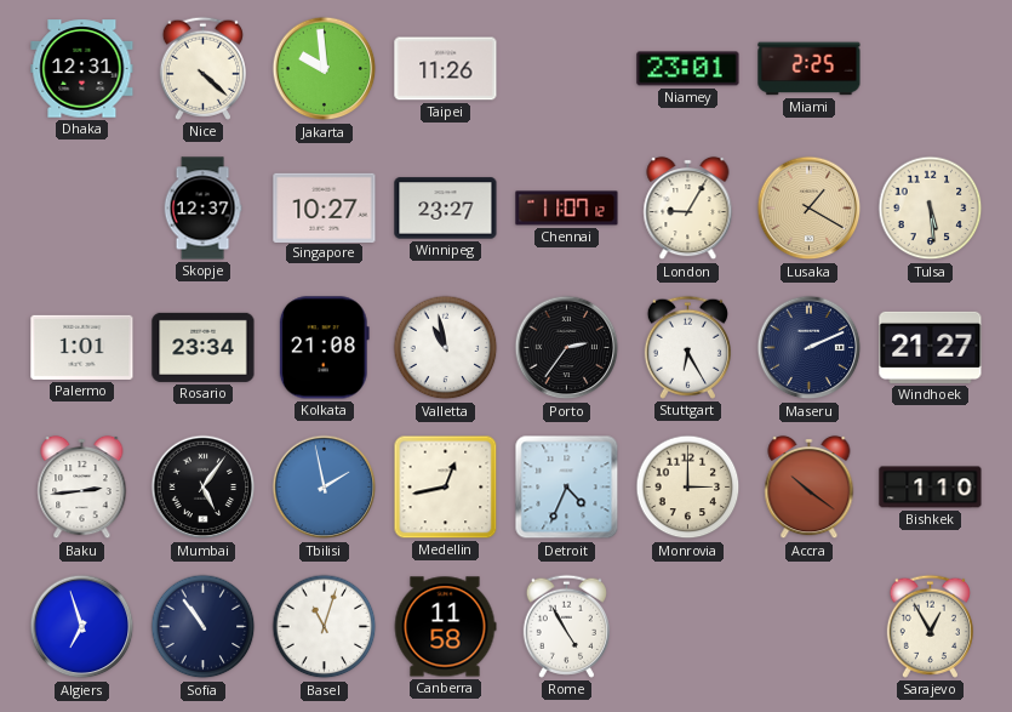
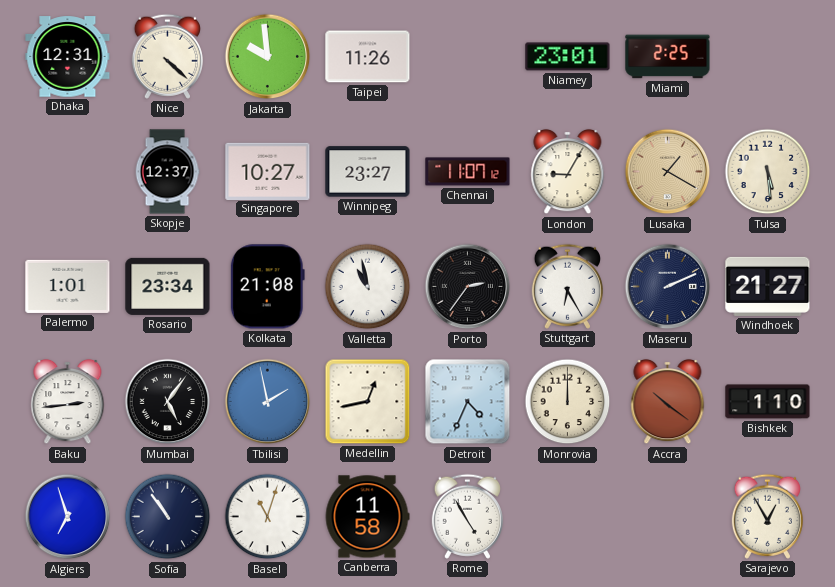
Monrovia: 3:00 -> 12:00
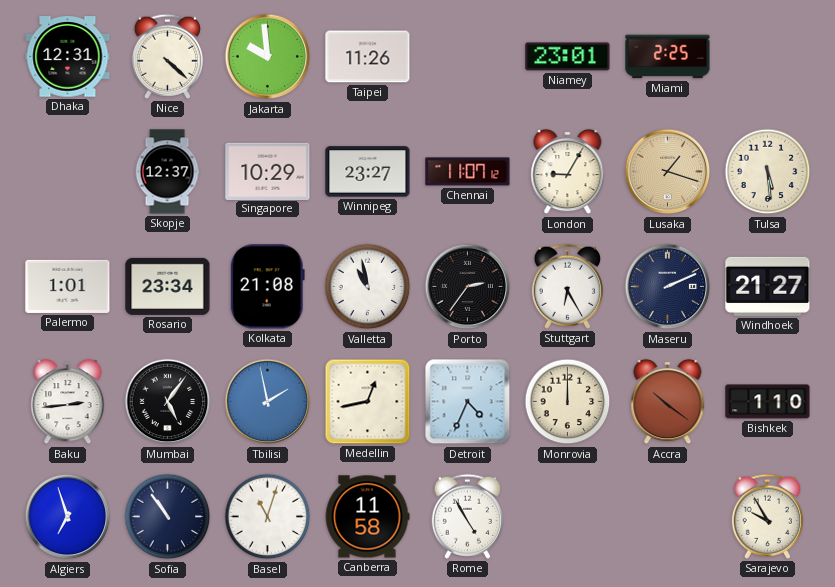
Singapore: 10:27 -> 10:29
Lusaka: 1:20 -> 1:18
Sarajevo: 12:55 -> 9:55
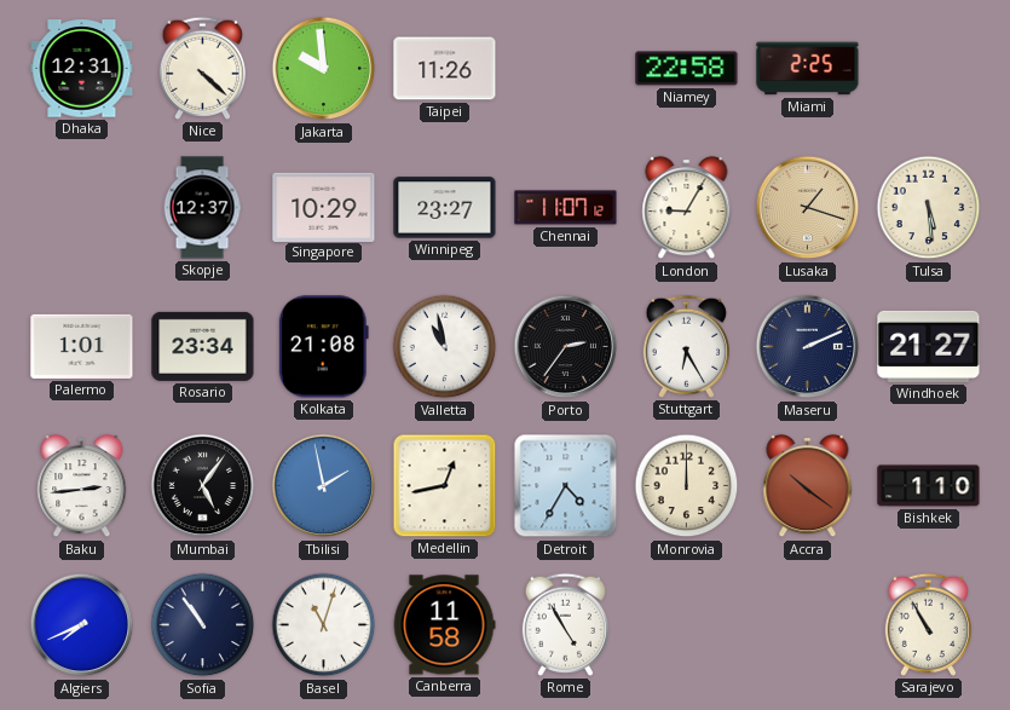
Niamey: 23:01 -> 22:58
Detroit: 4:34 -> 4:35
Algiers: 6:57 -> 7:41
Sarajevo: 9:55 -> 10:55
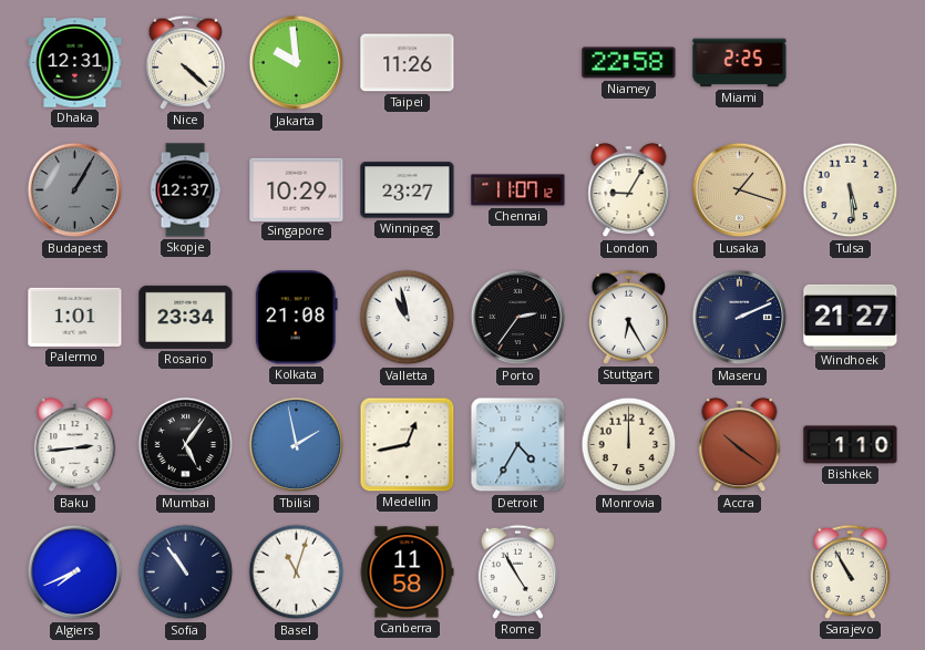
Budapest: none -> 1:05
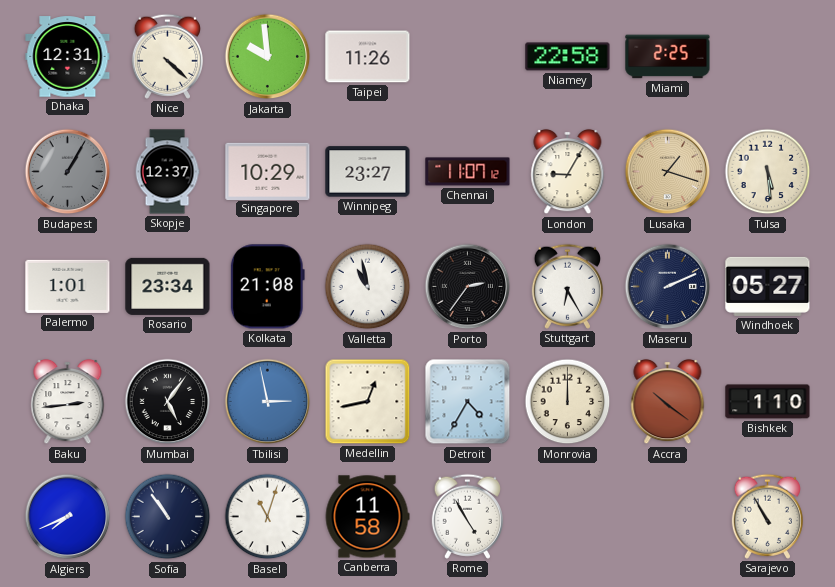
Windhoek: 21:27 -> 05:27
Tbilisi: 1:58 -> 2:58
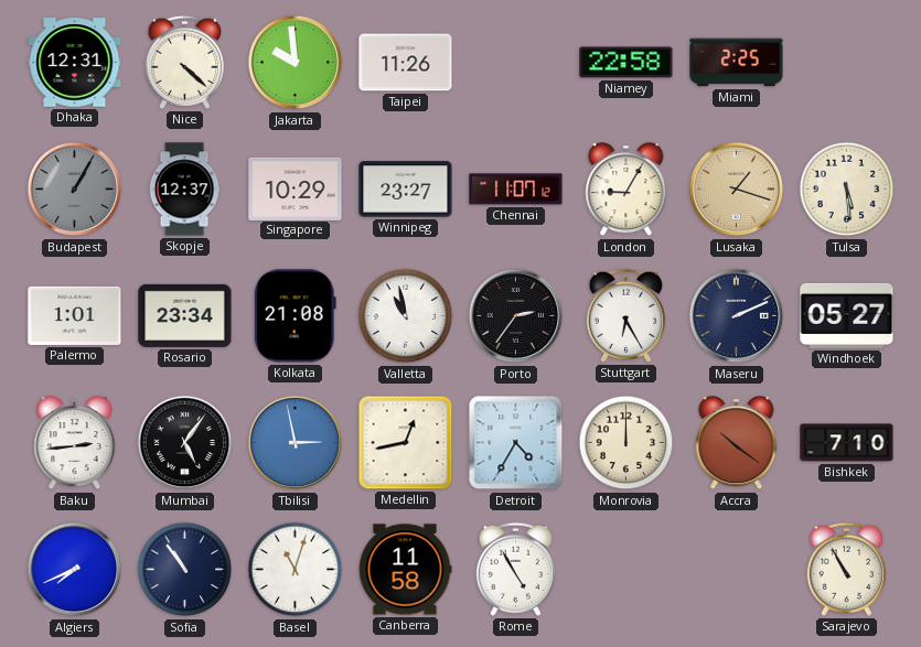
Bishkek: 1:10 -> 7:10
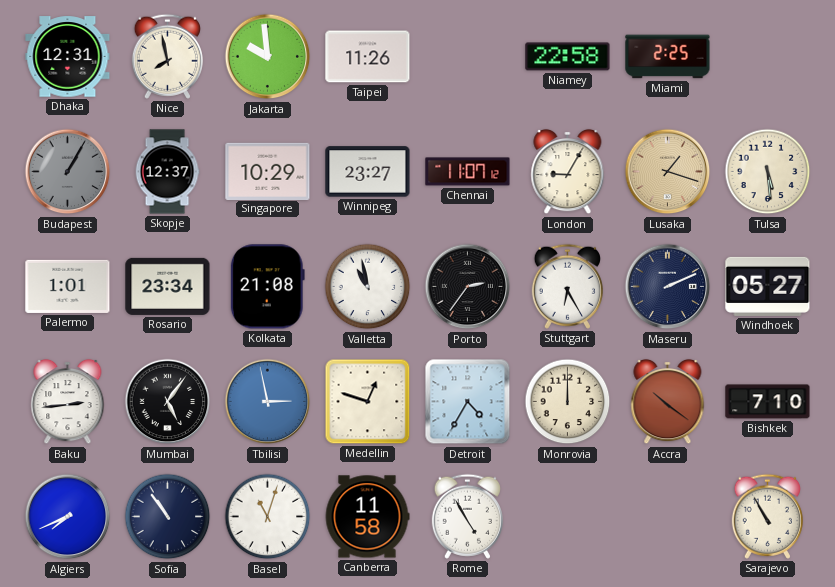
Nice: 4:22 -> 7:58
Medellin: 12:43 -> 12:48
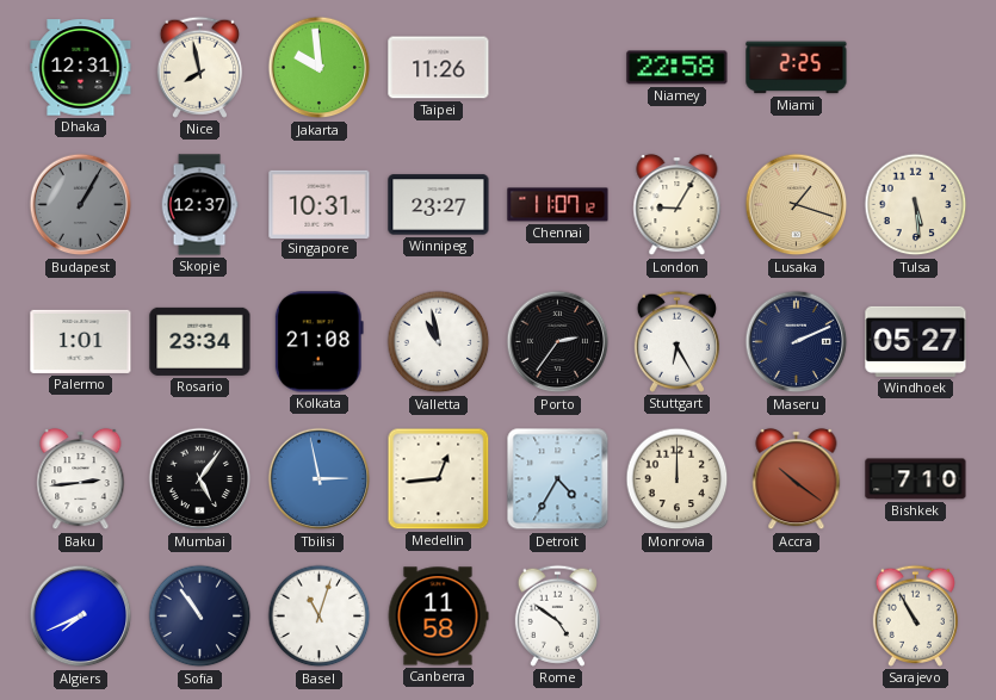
Singapore: 10:29 -> 10:31
Medellin: 12:48 -> 12:44
Rome: 4:55 -> 4:51
